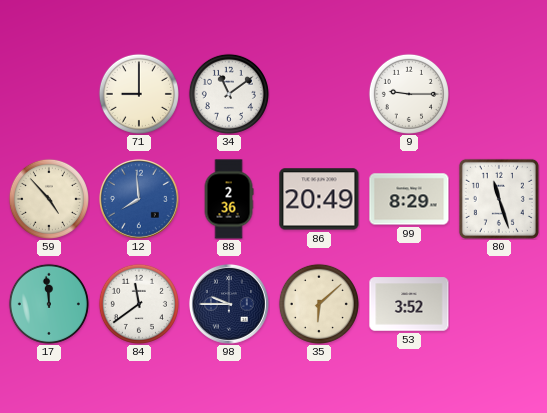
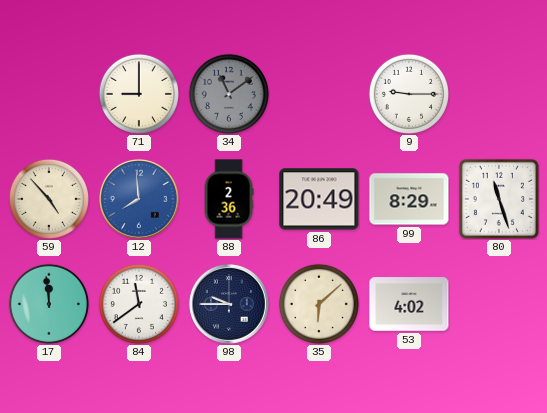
34 dial: white -> grey
53: 3:52 -> 4:02
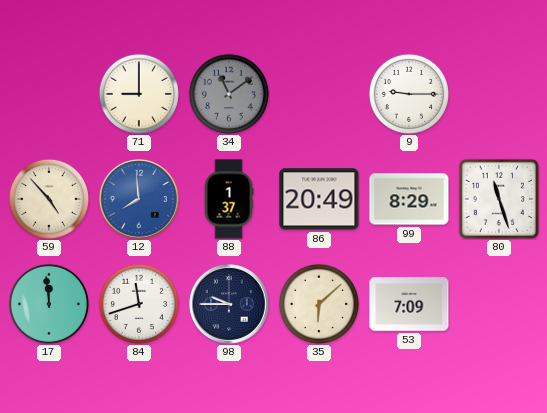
88: 2:36 -> 1:37
84: 11:39 -> 11:42
53: 4:02 -> 7:09
